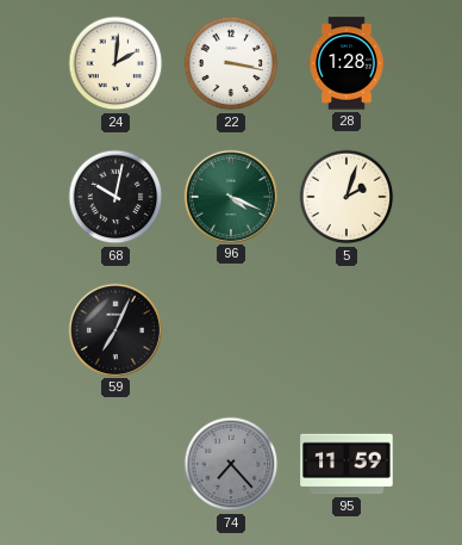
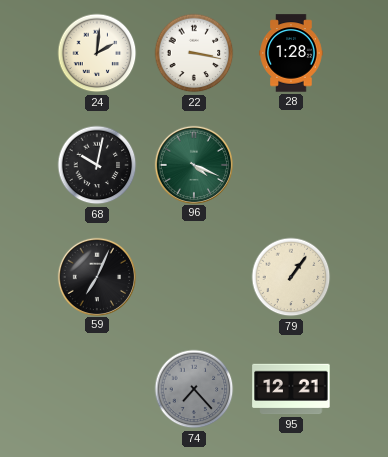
5: 2:03 -> none
79: none -> 1:06
95: 11:59 -> 12:21
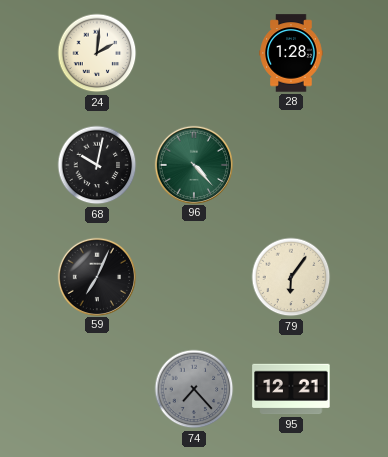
22: 3:17 -> none
96: 4:19 -> 4:23
79: 1:06 -> 6:06
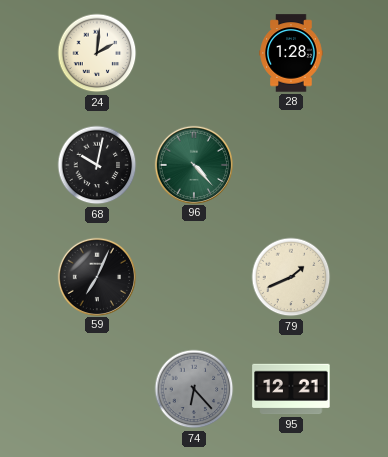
79: 6:06 -> 1:41
74: 7:23 -> 6:23
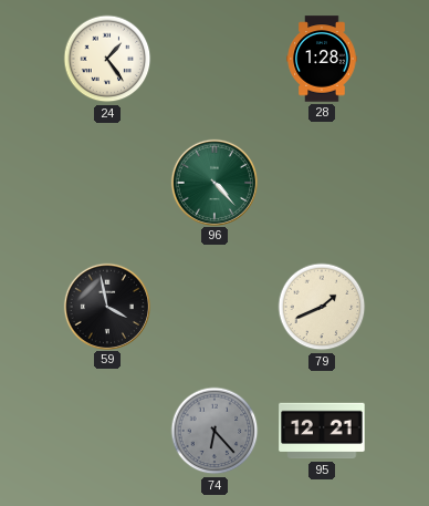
24: 2:01 -> 1:24
68: 10:02 -> none
59: 7:04 -> 3:58
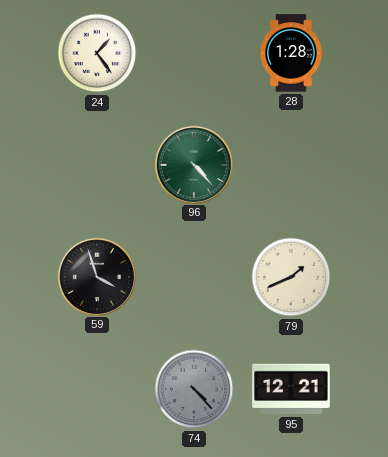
59: 3:58 -> 3:57
74: 6:23 -> 4:23
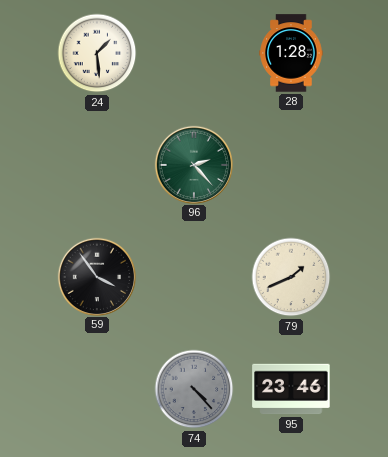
24: 1:24 -> 1:29
96: 4:23 -> 2:23
59: 3:57 -> 3:54
95: 12:21 -> 23:46
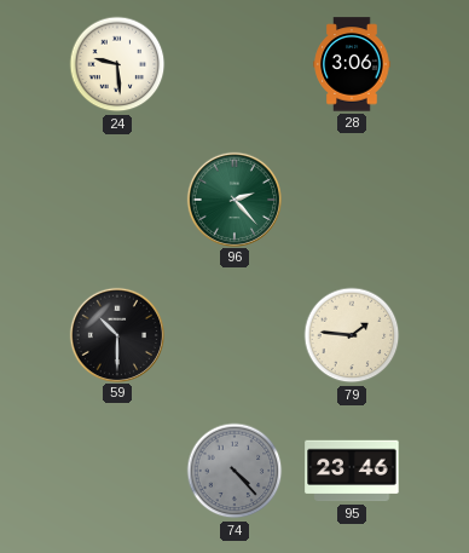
24: 1:29 -> 9:29
28: 1:28 -> 3:06
59: 3:54 -> 10:30
79: 1:41 -> 1:46
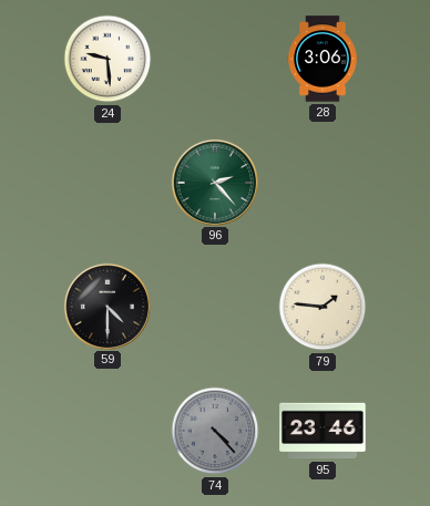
59: 10:30 -> 4:30
